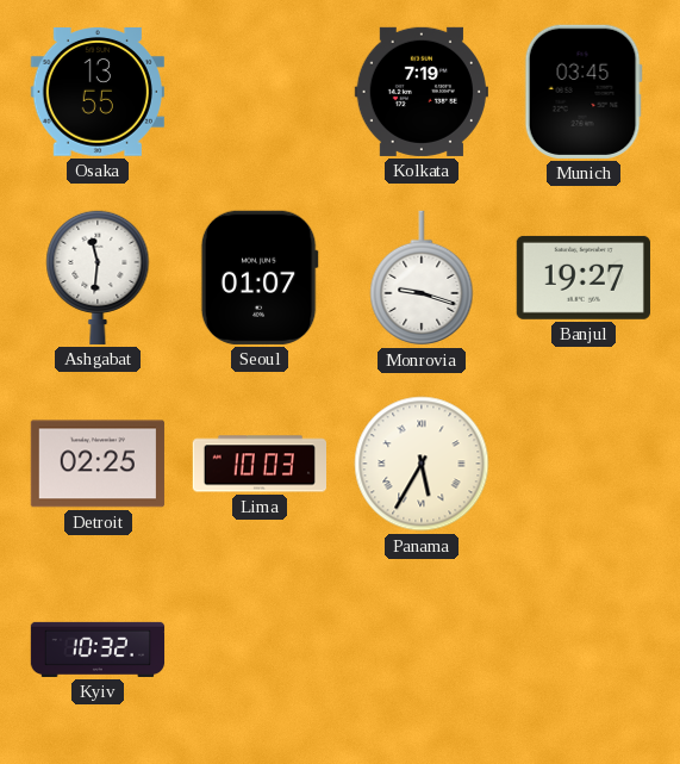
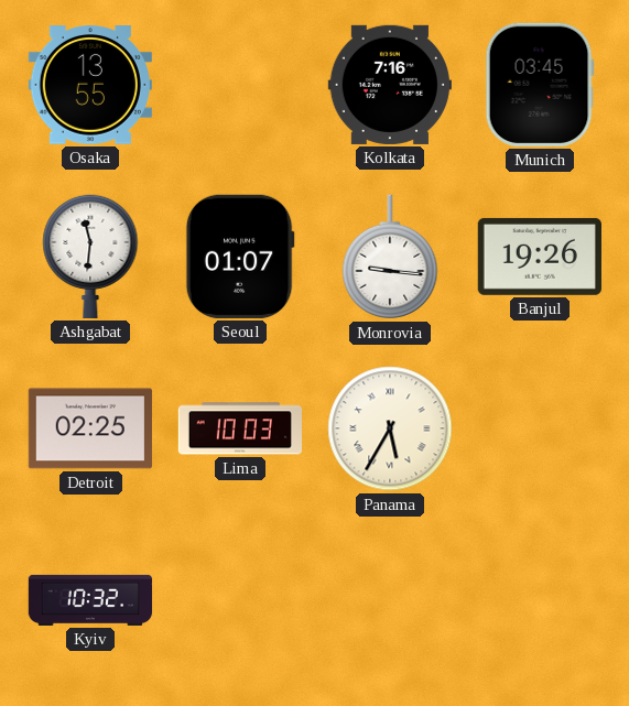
Kolkata: 7:19 -> 7:16
Monrovia: 9:18 -> 9:16
Banjul: 19:27 -> 19:26
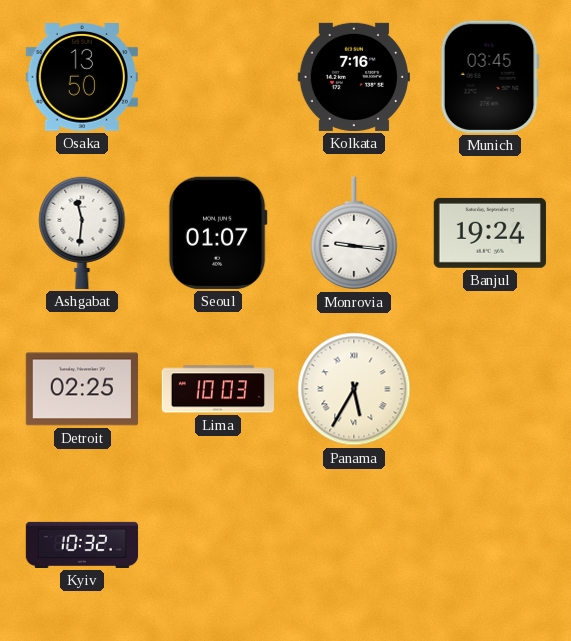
Osaka: 13:55 -> 13:50
Banjul: 19:26 -> 19:24
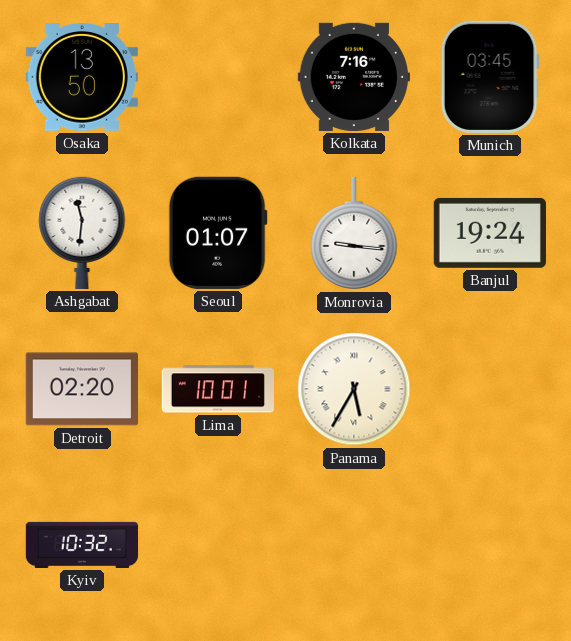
Detroit: 02:25 -> 02:20
Lima: 10:03 -> 10:01
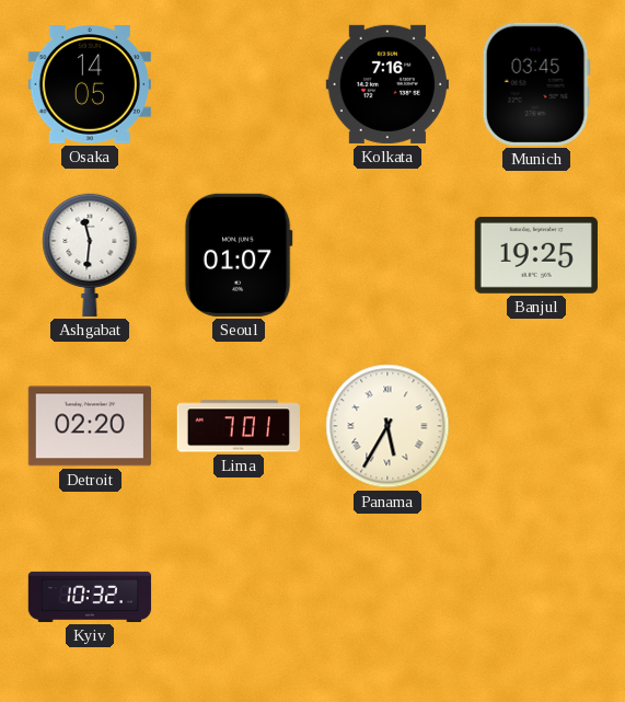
Osaka: 13:50 -> 14:05
Monrovia: 9:16 -> none
Banjul: 19:24 -> 19:25
Lima: 10:01 -> 7:01
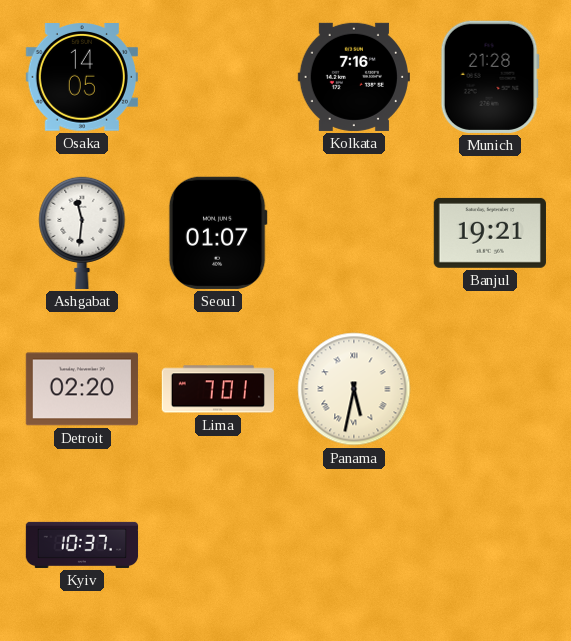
Munich: 03:45 -> 21:28
Banjul: 19:25 -> 19:21
Panama: 5:35 -> 5:32
Kyiv: 10:32 -> 10:37
